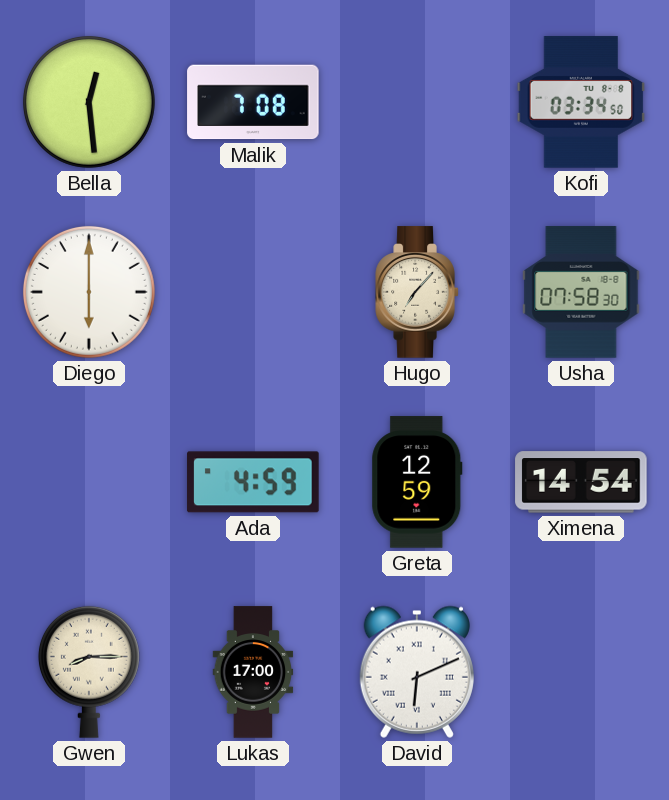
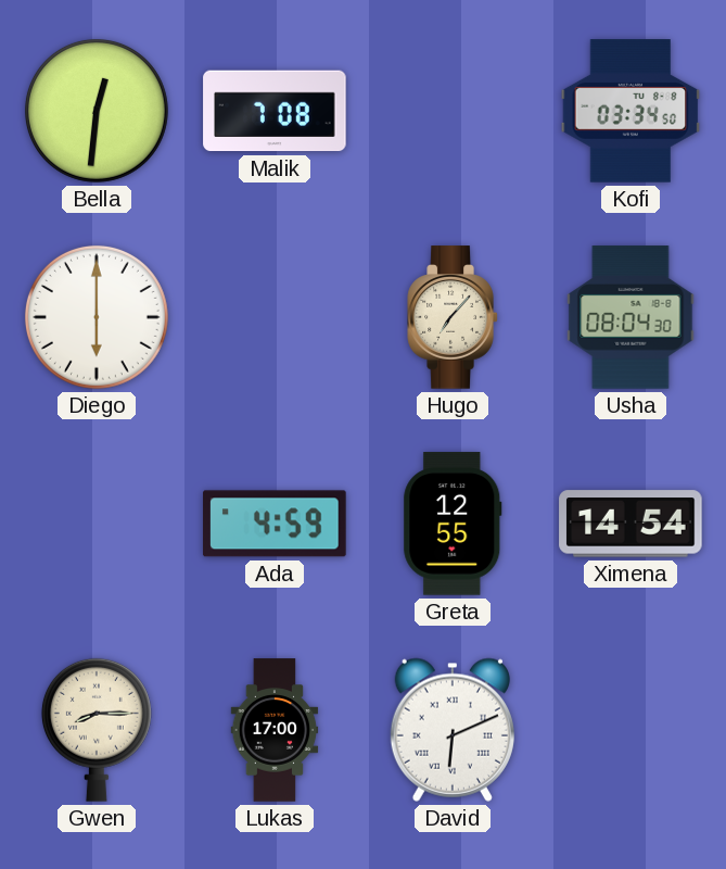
Bella: 12:29 -> 12:31
Usha: 07:58 -> 08:04
Greta: 12:59 -> 12:55
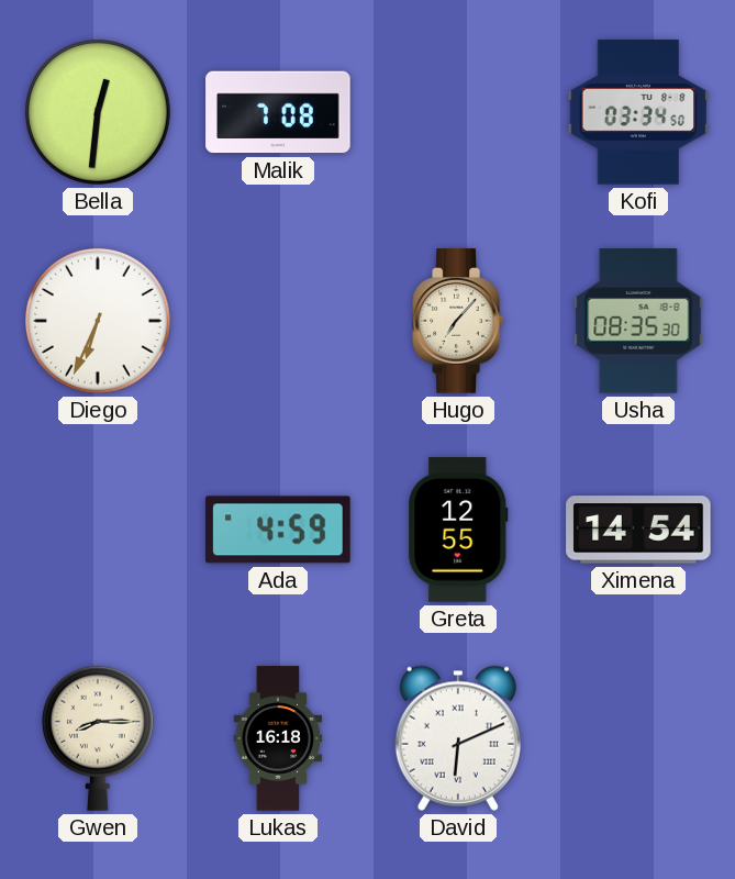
Diego: 6:00 -> 6:34
Usha: 08:04 -> 08:35
Lukas: 17:00 -> 16:18
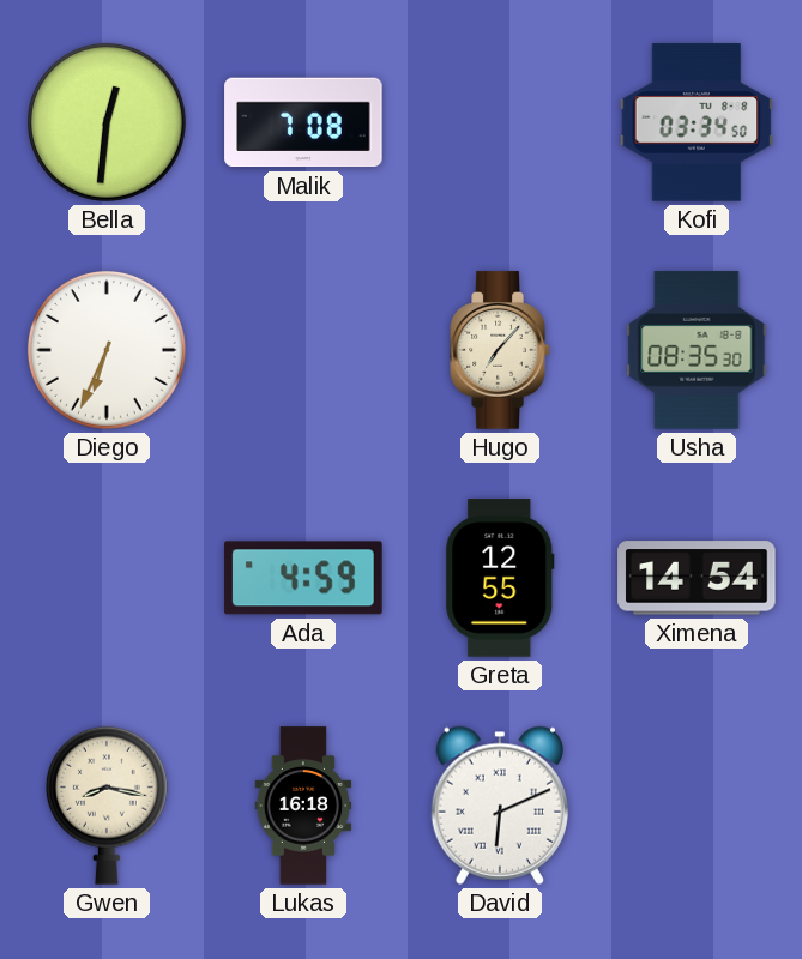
Gwen: 8:15 -> 8:17
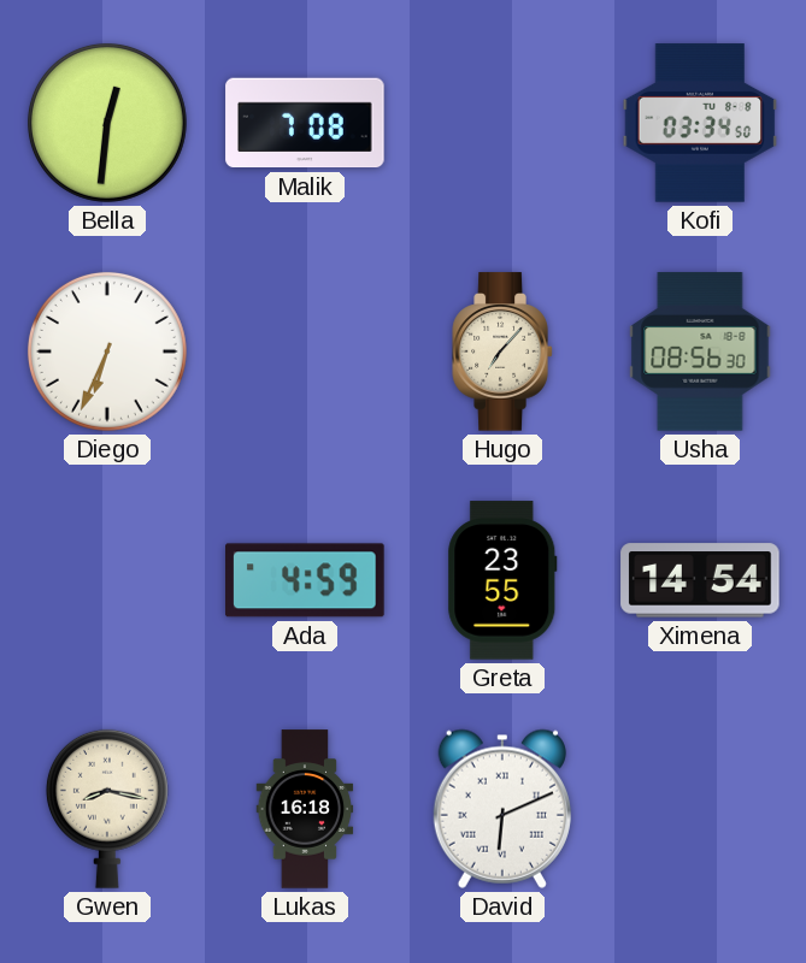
Usha: 08:35 -> 08:56
Greta: 12:55 -> 23:55
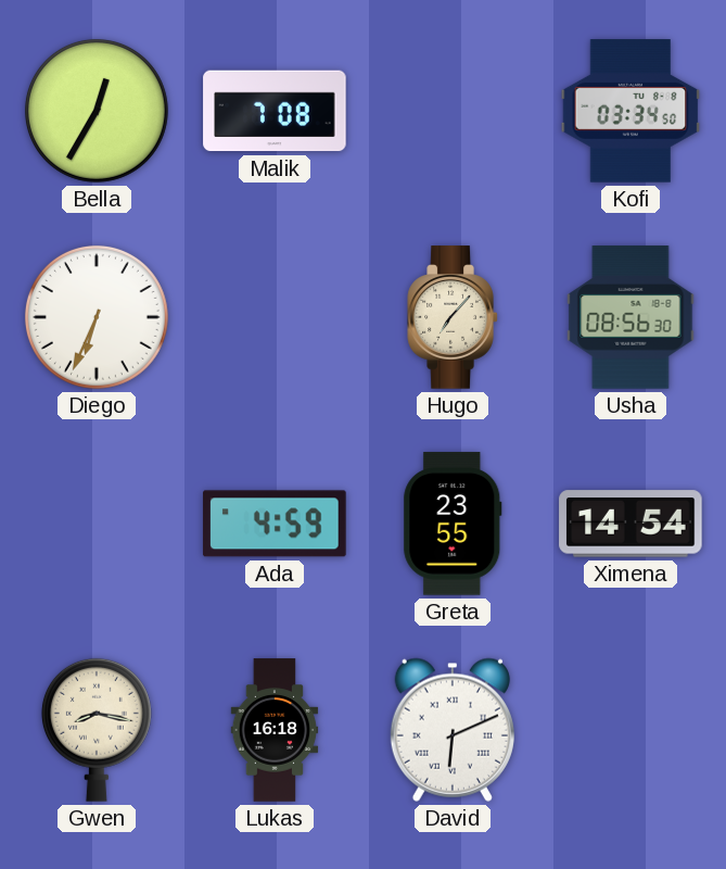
Bella: 12:31 -> 12:35
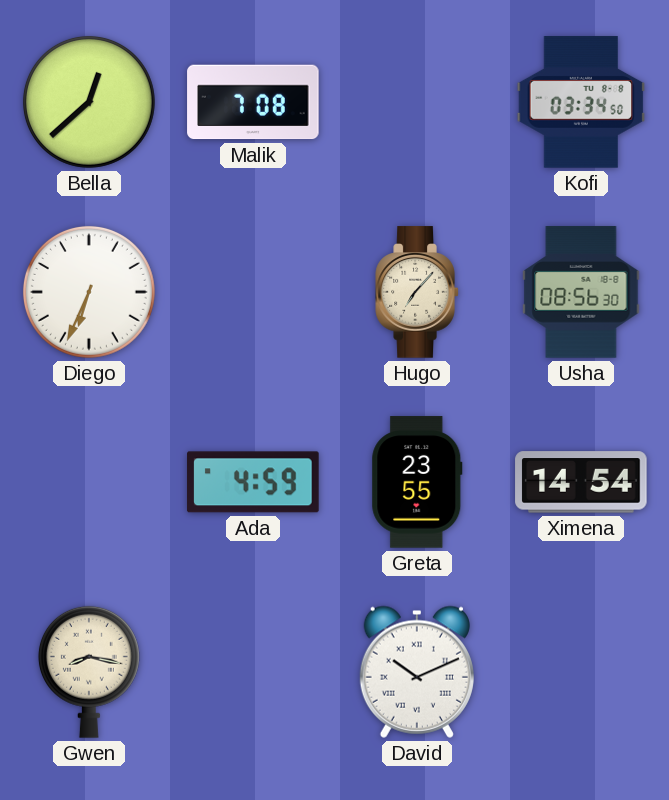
Bella: 12:35 -> 12:38
Lukas: 16:18 -> none
David: 6:11 -> 10:11
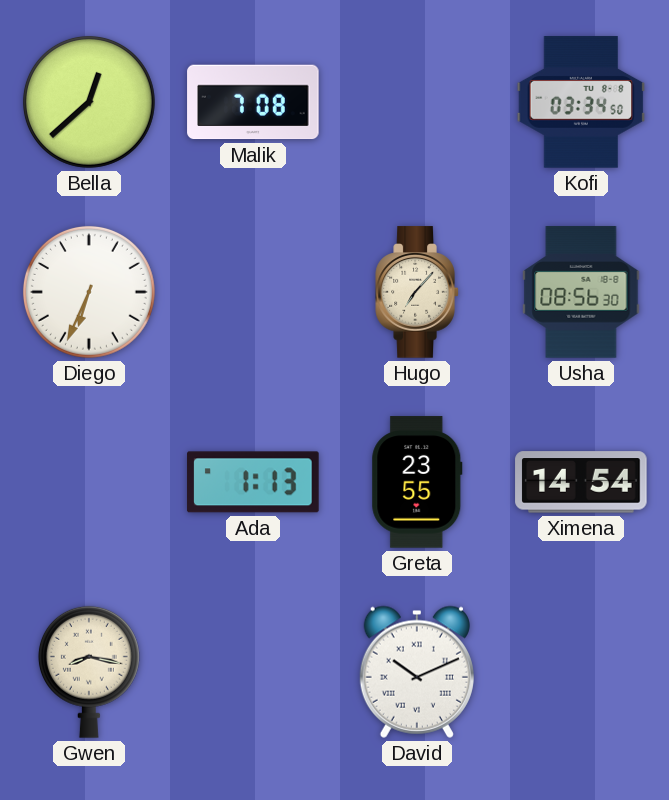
Ada: 4:59 -> 1:13
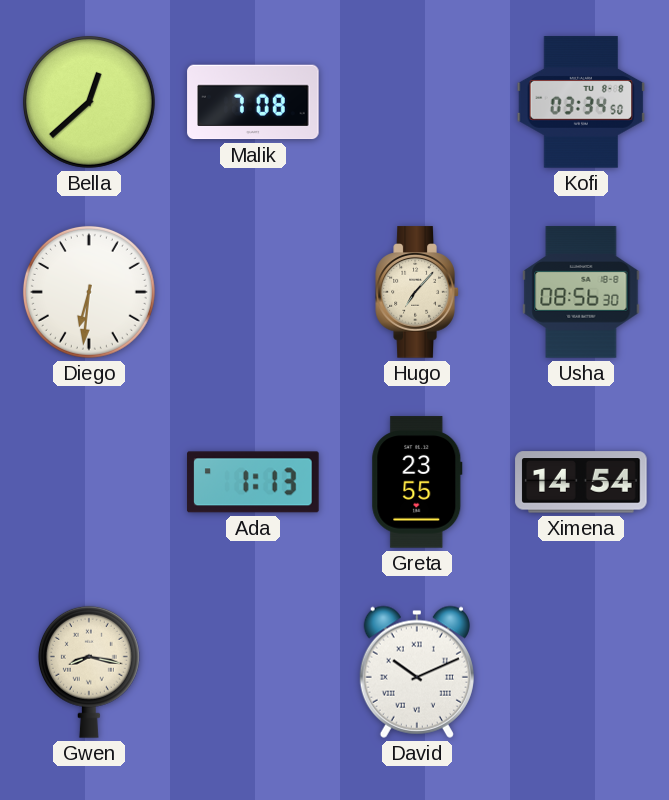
Diego: 6:34 -> 6:31
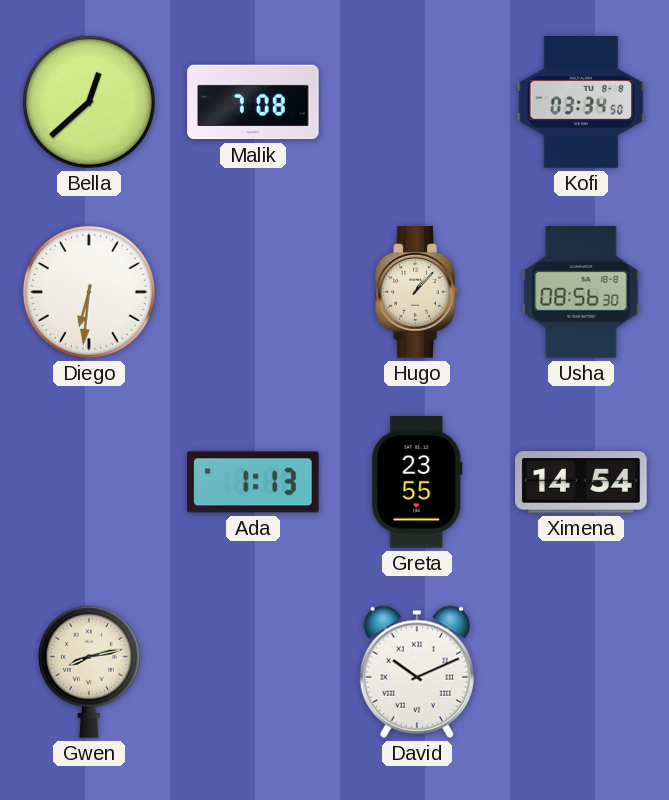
Hugo: 7:07 -> 1:07
Gwen: 8:17 -> 8:13
